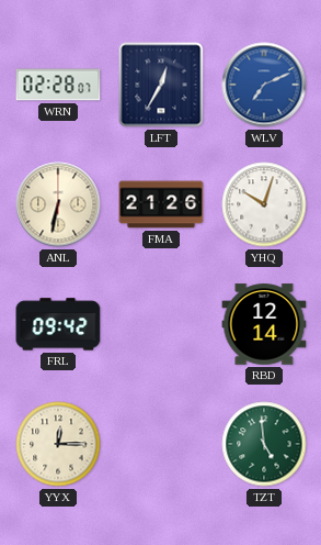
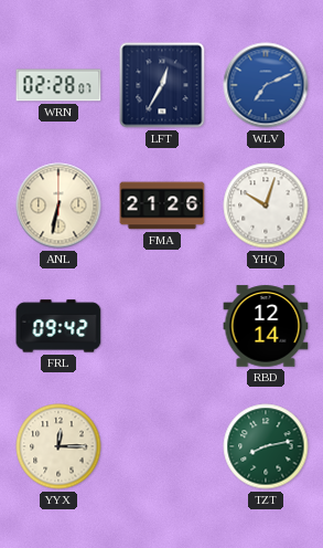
TZT: 4:59 -> 8:13
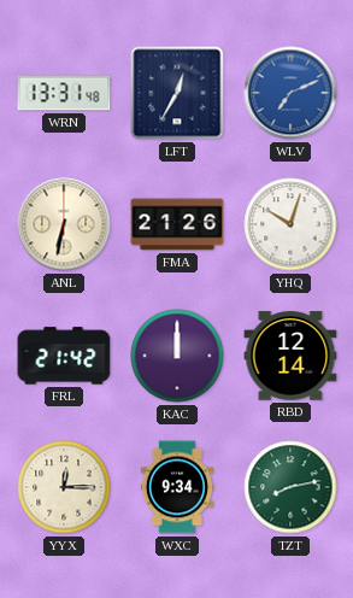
WRN: 02:28 -> 13:31
FRL: 09:42 -> 21:42
KAC: none -> 12:00
WXC: none -> 9:34
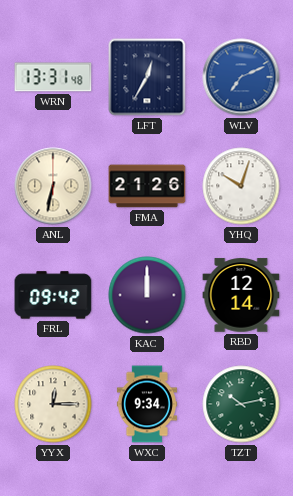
FRL: 21:42 -> 09:42
TZT: 8:13 -> 10:13
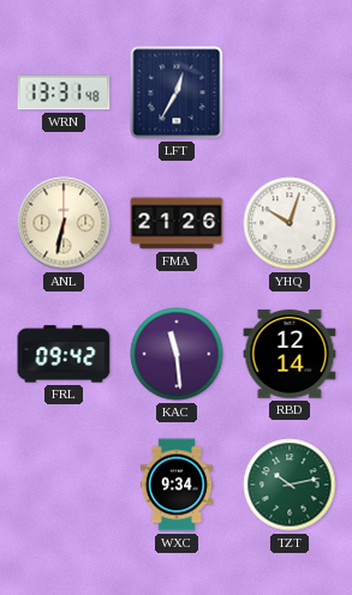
WLV: 7:11 -> none
KAC: 12:00 -> 11:29
YYX: 12:15 -> none
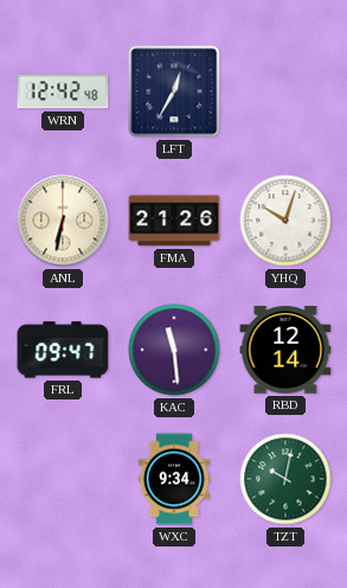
WRN: 13:31 -> 12:42
FRL: 09:42 -> 09:47
TZT: 10:13 -> 10:02
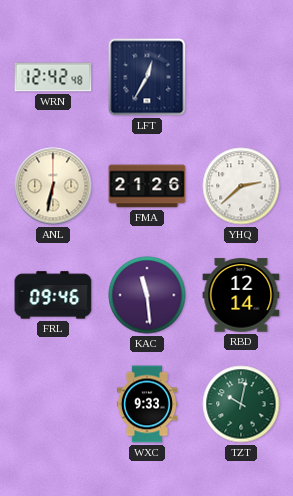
YHQ: 10:03 -> 2:38
FRL: 09:47 -> 09:46
WXC: 9:34 -> 9:33
